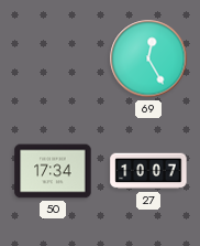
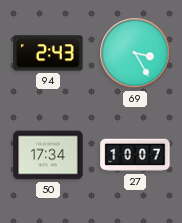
94: none -> 2:43
69: 12:25 -> 3:25
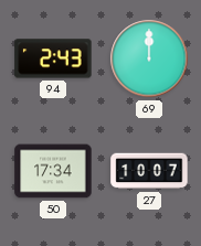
69: 3:25 -> 12:00
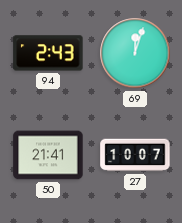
69: 12:00 -> 12:03
50: 17:34 -> 21:41
